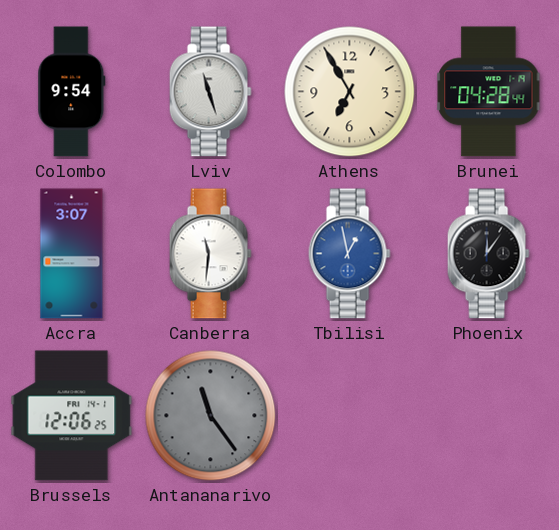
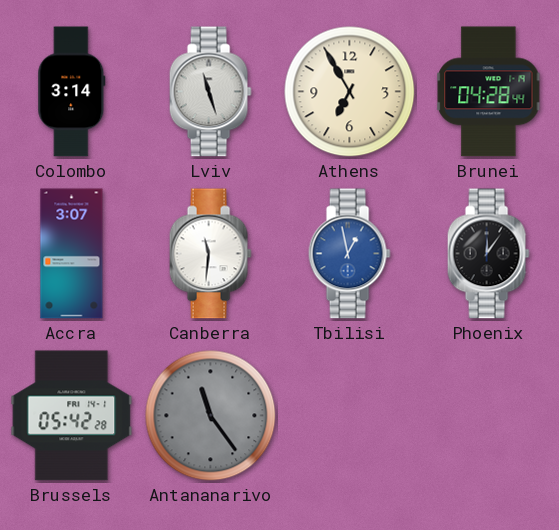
Colombo: 9:54 -> 3:14
Brussels: 12:06 -> 05:42
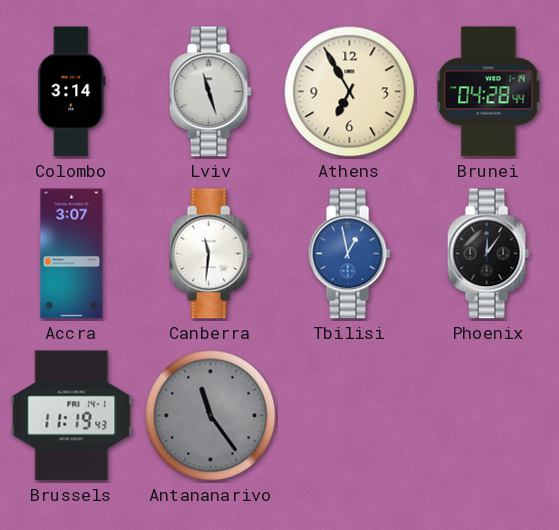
Brussels: 05:42 -> 11:19
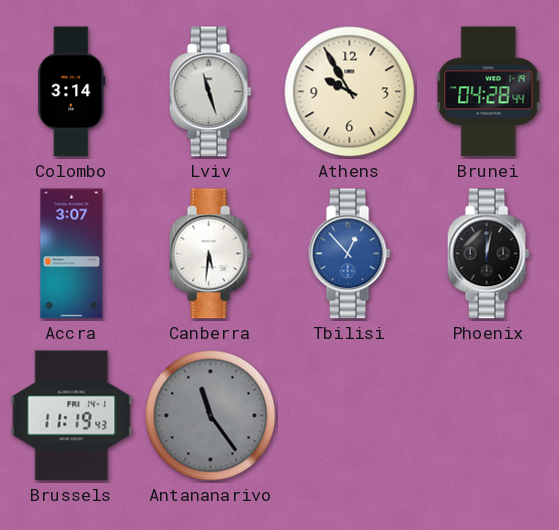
Athens: 6:55 -> 9:55
Canberra: 11:31 -> 5:31
Tbilisi: 12:58 -> 12:53
Phoenix: 12:06 -> 12:02
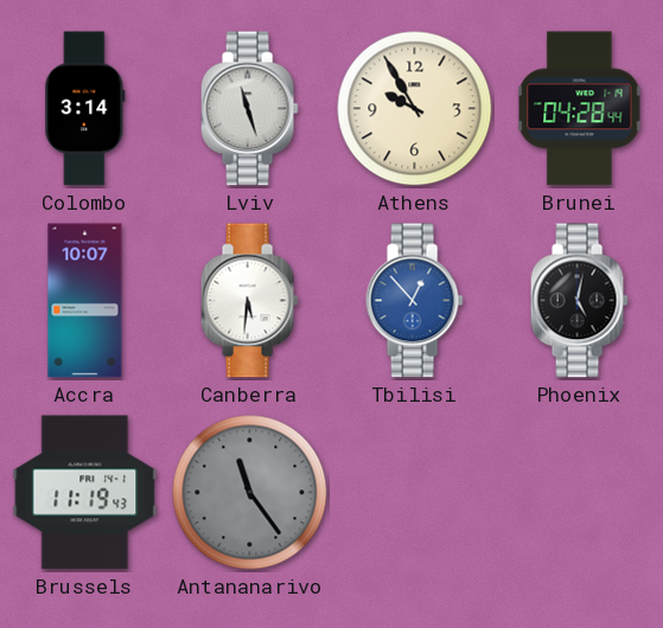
Accra: 3:07 -> 10:07
Phoenix: 12:02 -> 5:02
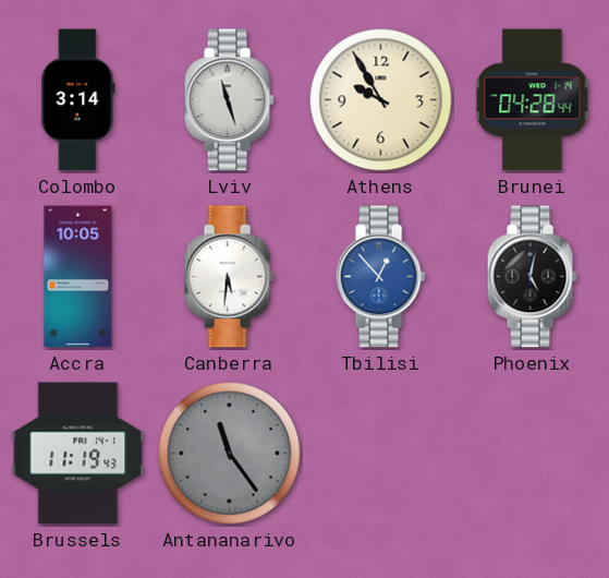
Accra: 10:07 -> 10:05
